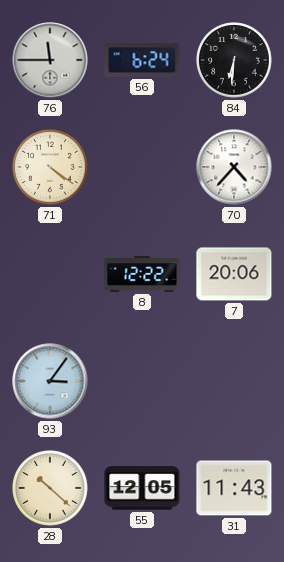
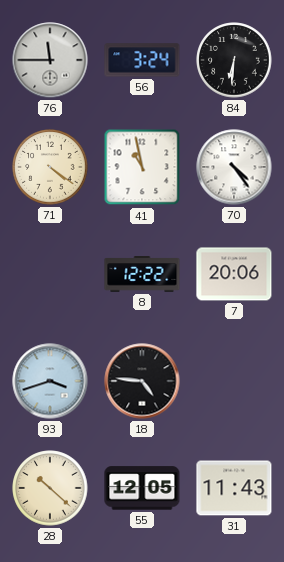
56: 6:24 -> 3:24
41: none -> 10:58
70: 4:37 -> 4:24
93: 3:06 -> 3:42
18: none -> 4:46
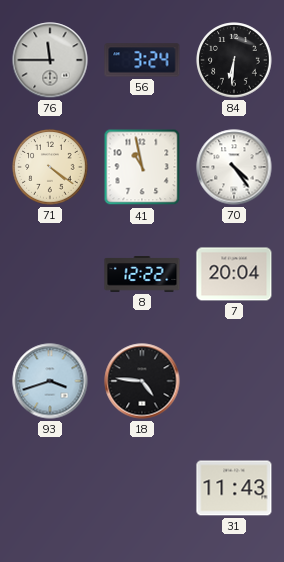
7: 20:06 -> 20:04
28: 10:22 -> none
55: 12:05 -> none
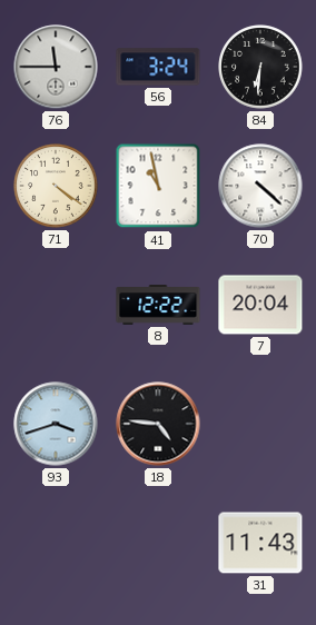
70: 4:24 -> 4:22
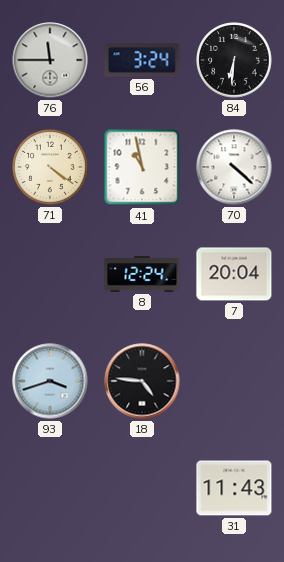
8: 12:22 -> 12:24
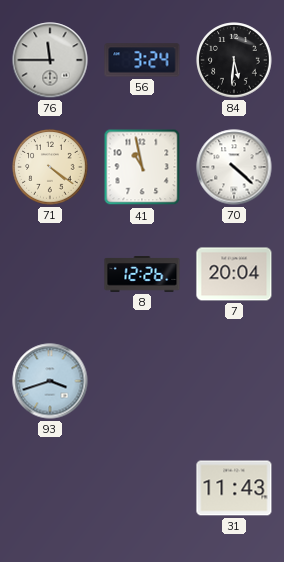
84: 6:31 -> 5:31
8: 12:24 -> 12:26
18: 4:46 -> none
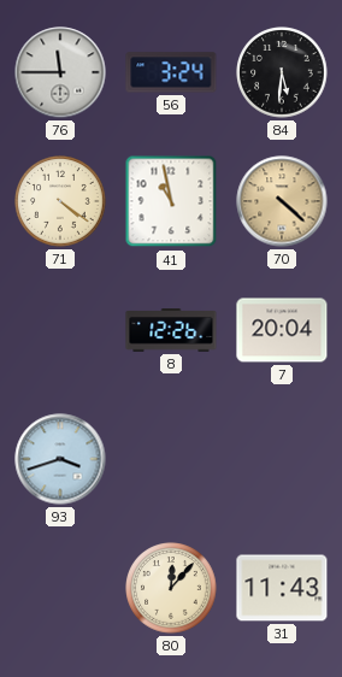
70 dial: white -> champagne
80: none -> 12:07
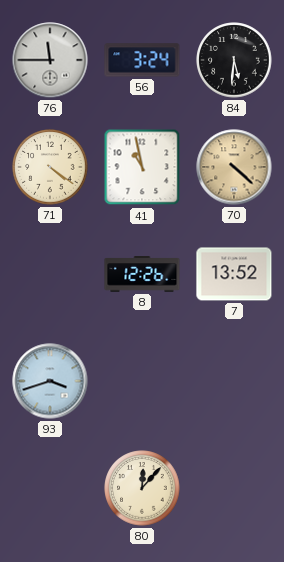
7: 20:04 -> 13:52
31: 11:43 -> none
